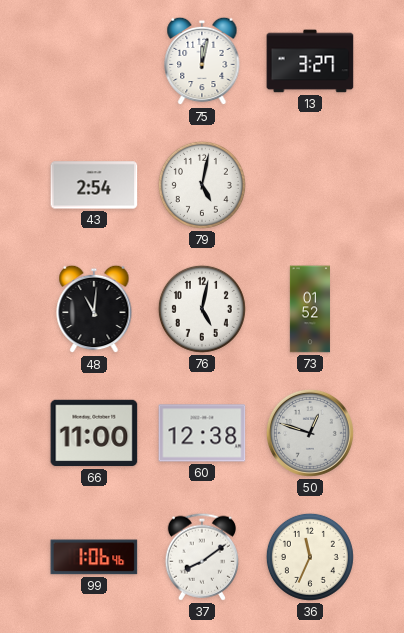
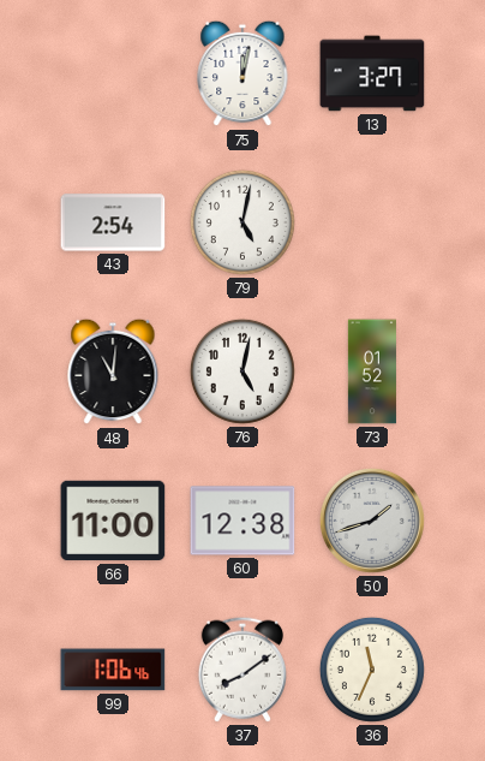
50: 12:48 -> 1:42
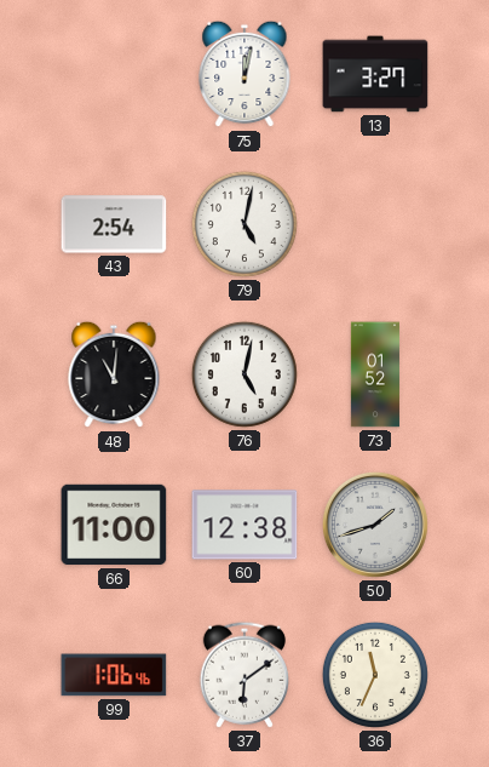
37: 8:09 -> 6:09
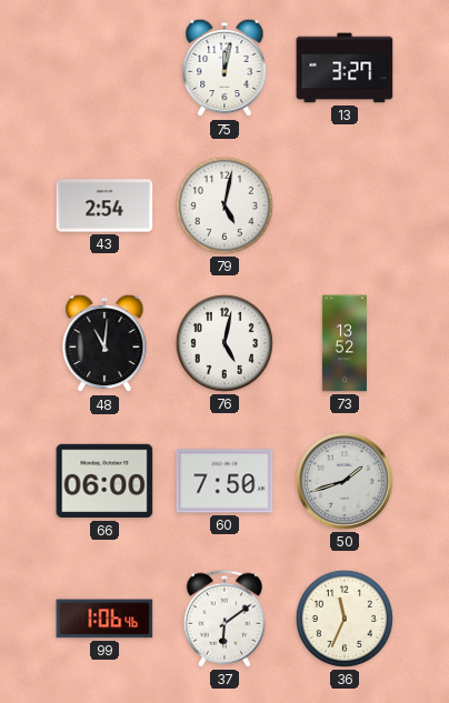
73: 01:52 -> 13:52
66: 11:00 -> 06:00
60: 12:38 -> 7:50
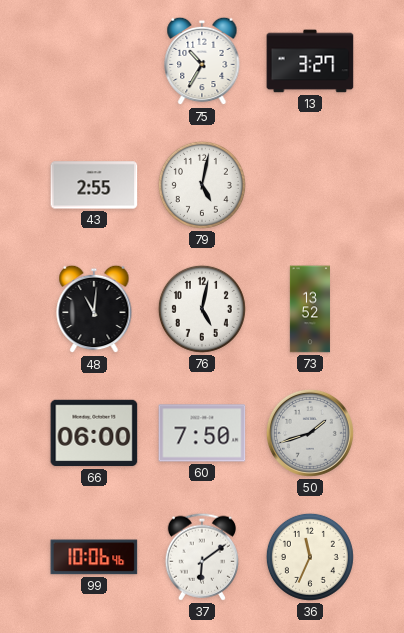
75: 12:02 -> 10:35
43: 2:54 -> 2:55
99: 1:06 -> 10:06
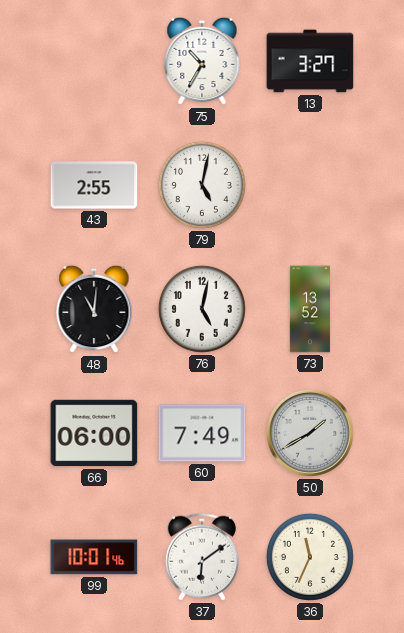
60: 7:50 -> 7:49
50: 1:42 -> 1:40
99: 10:06 -> 10:01
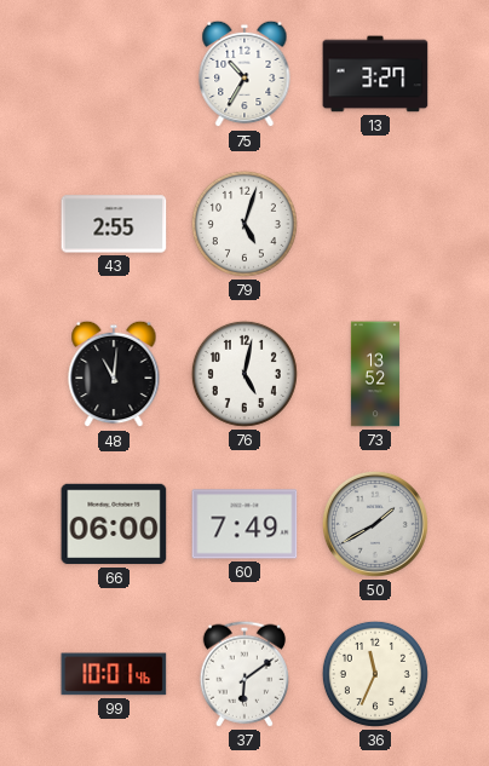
79: 5:02 -> 5:03
